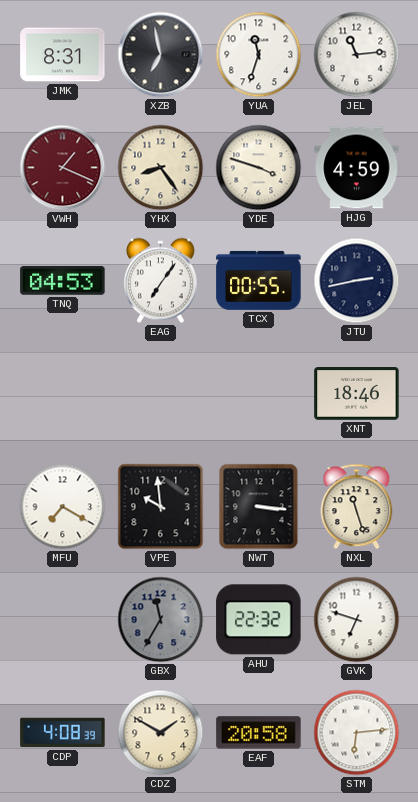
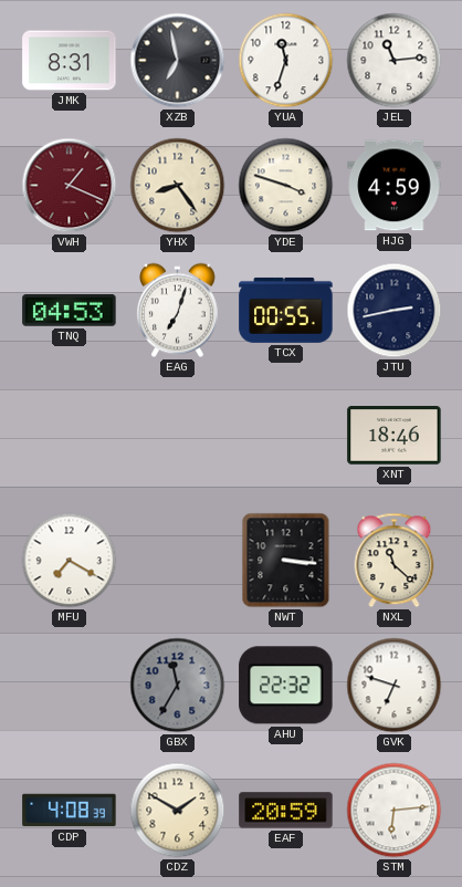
EAG: 7:06 -> 7:03
VPE: 9:59 -> none
NXL: 11:27 -> 11:22
EAF: 20:58 -> 20:59
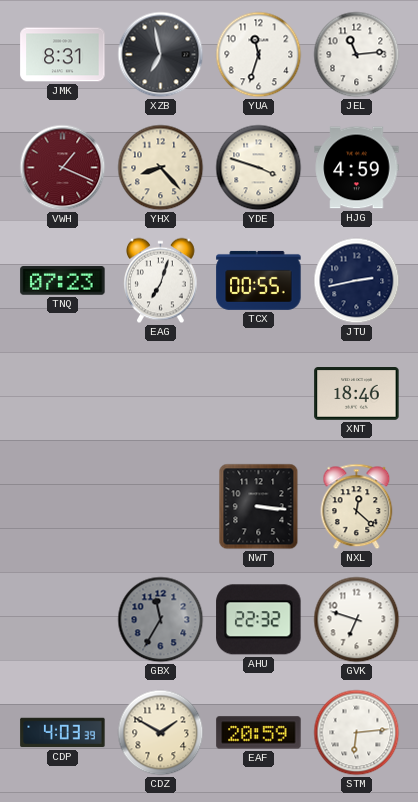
YHX: 8:24 -> 8:23
TNQ: 04:53 -> 07:23
MFU: 7:20 -> none
NXL: 11:22 -> 12:22
CDP: 4:08 -> 4:03
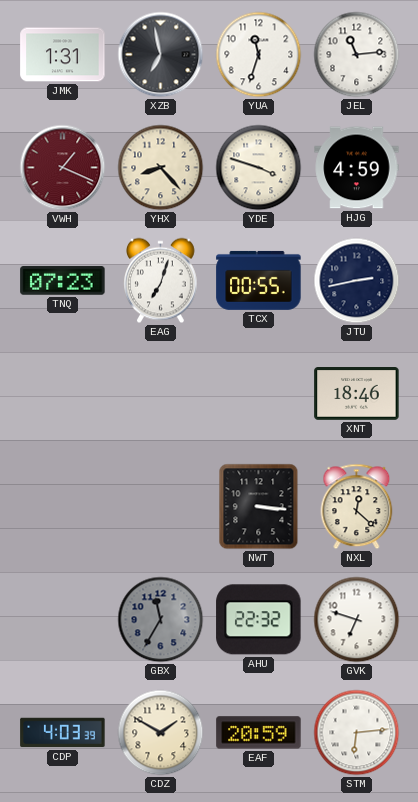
JMK: 8:31 -> 1:31
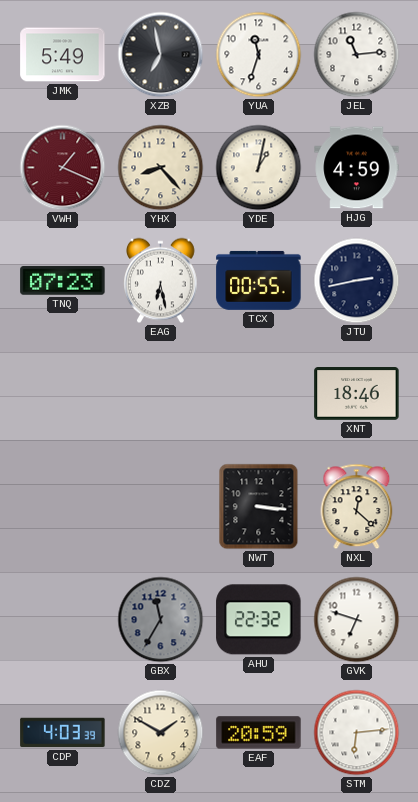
JMK: 1:31 -> 5:49
YDE: 3:48 -> 1:02
EAG: 7:03 -> 6:28
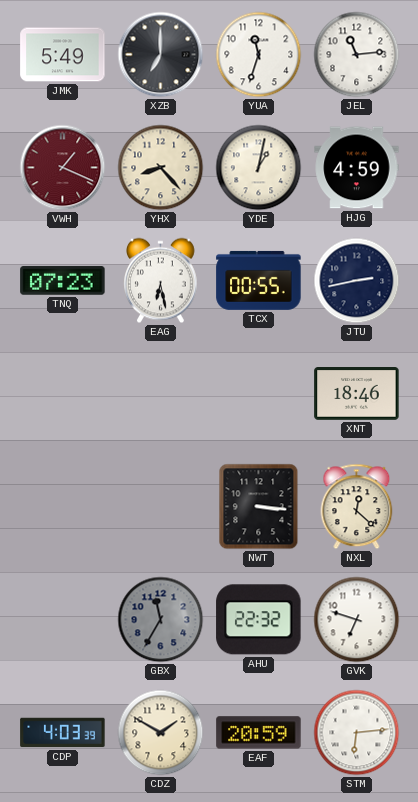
XZB: 6:58 -> 7:00
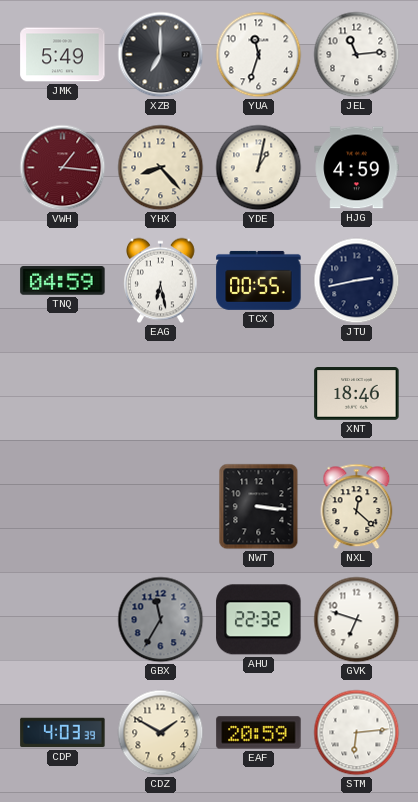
VWH: 1:19 -> 1:16
TNQ: 07:23 -> 04:59
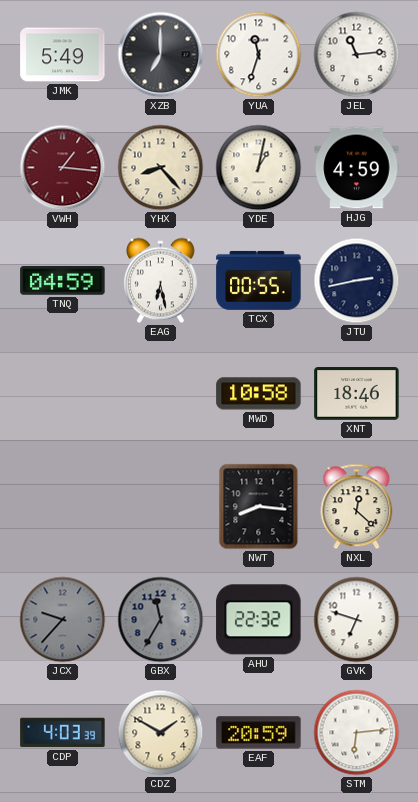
MWD: none -> 10:58
NWT: 3:16 -> 8:16
JCX: none -> 9:37
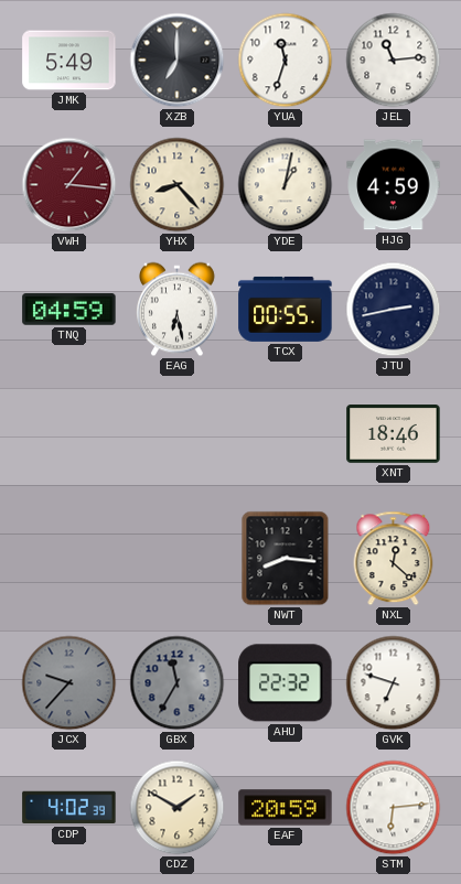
MWD: 10:58 -> none
CDP: 4:03 -> 4:02
